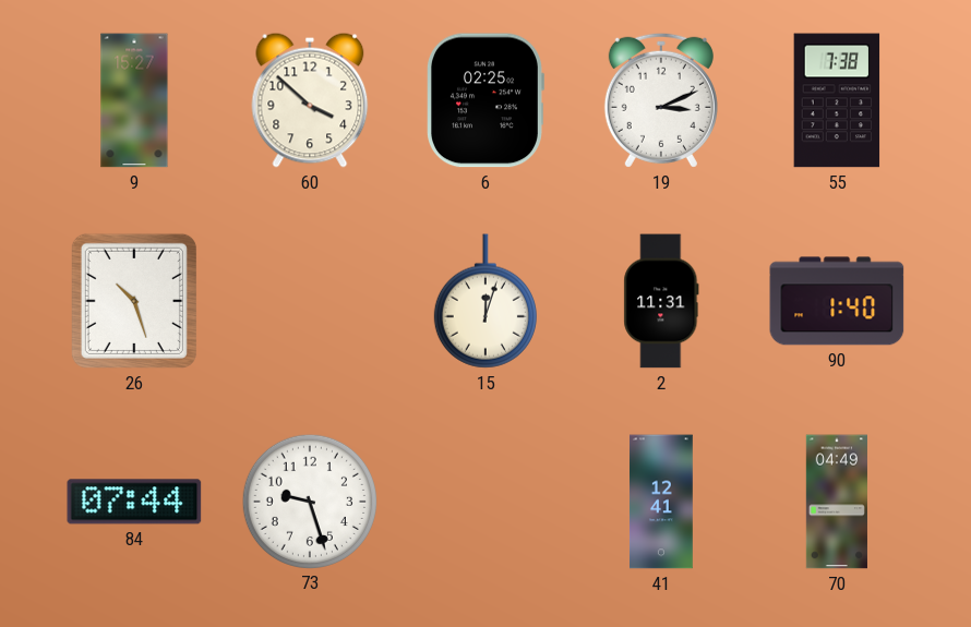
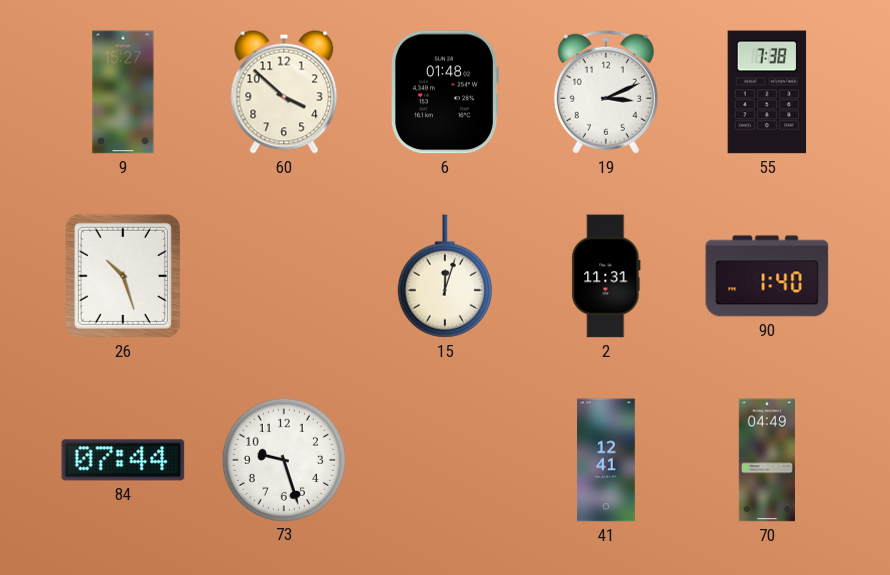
6: 02:25 -> 01:48
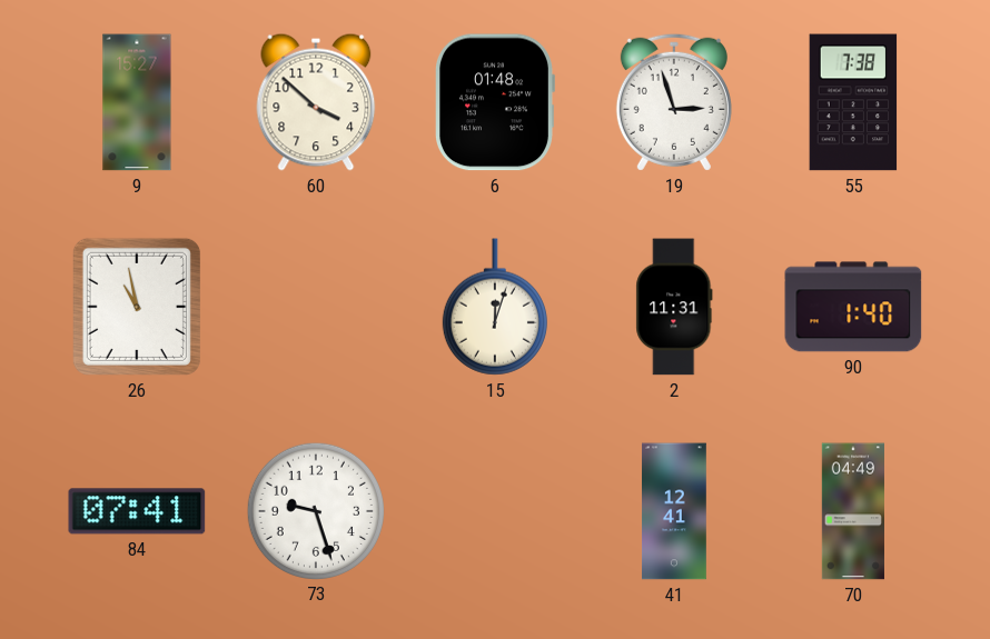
19: 3:11 -> 2:57
26: 10:27 -> 10:58
84: 07:44 -> 07:41
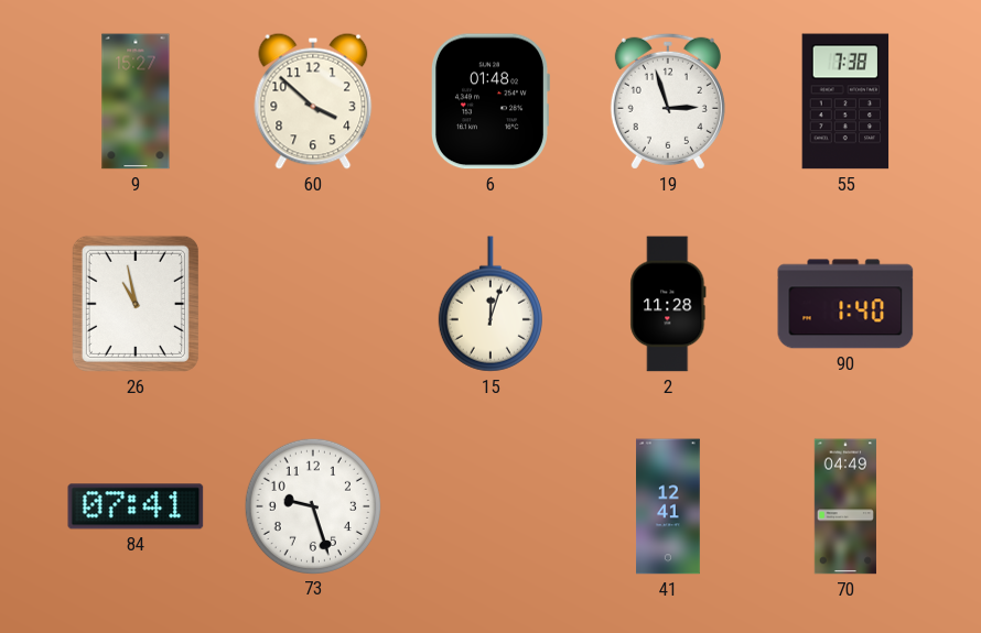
2: 11:31 -> 11:28
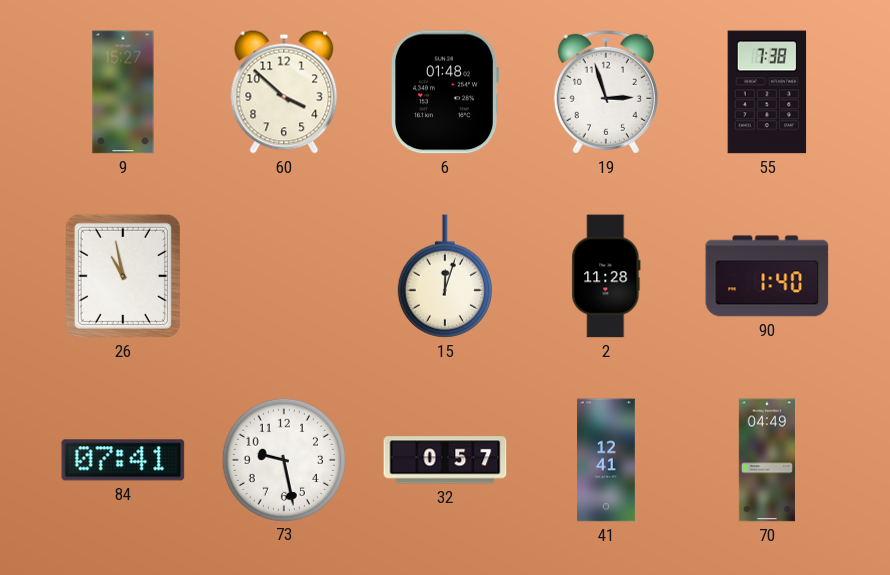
73: 9:27 -> 9:28
32: none -> 0:57
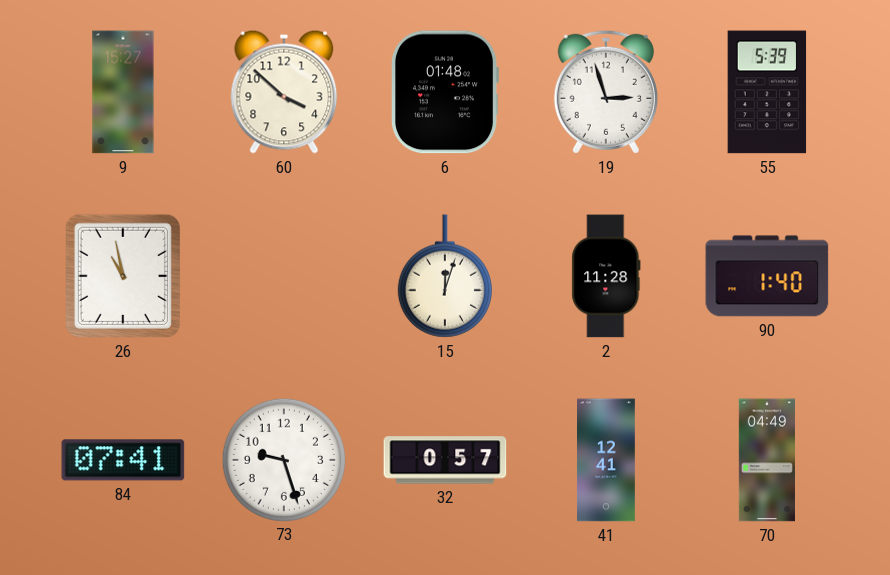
55: 7:38 -> 5:39
73: 9:28 -> 9:27
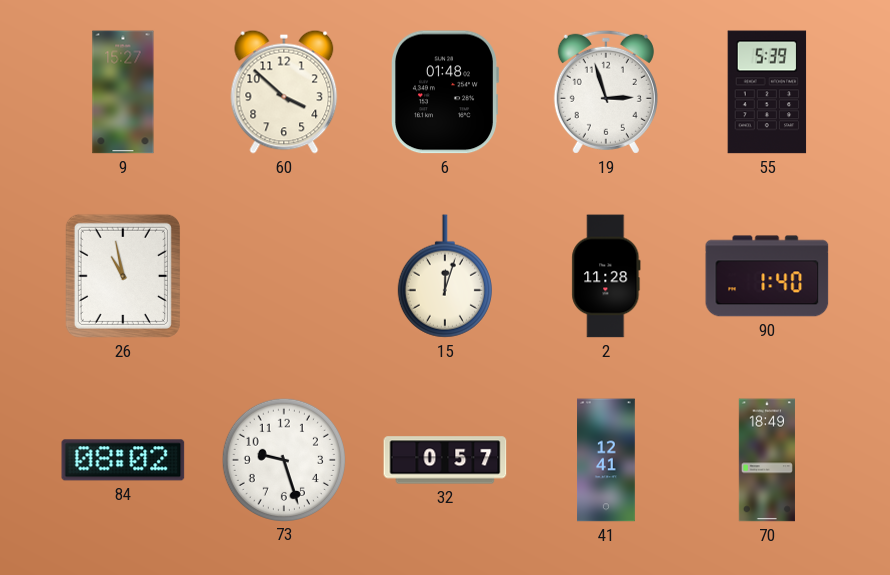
84: 07:41 -> 08:02
70: 04:49 -> 18:49
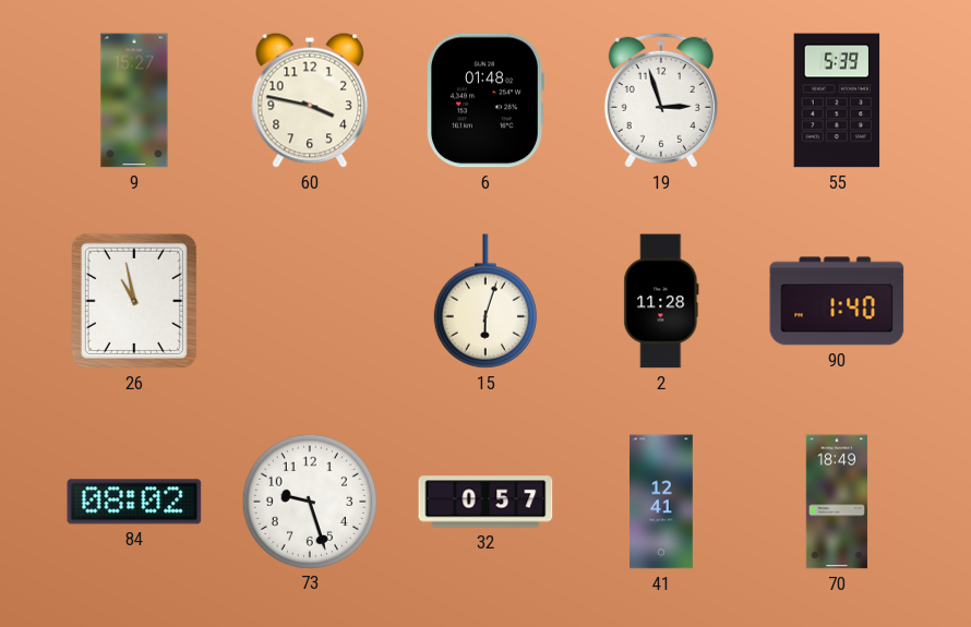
60: 3:52 -> 3:47
15: 12:03 -> 6:03
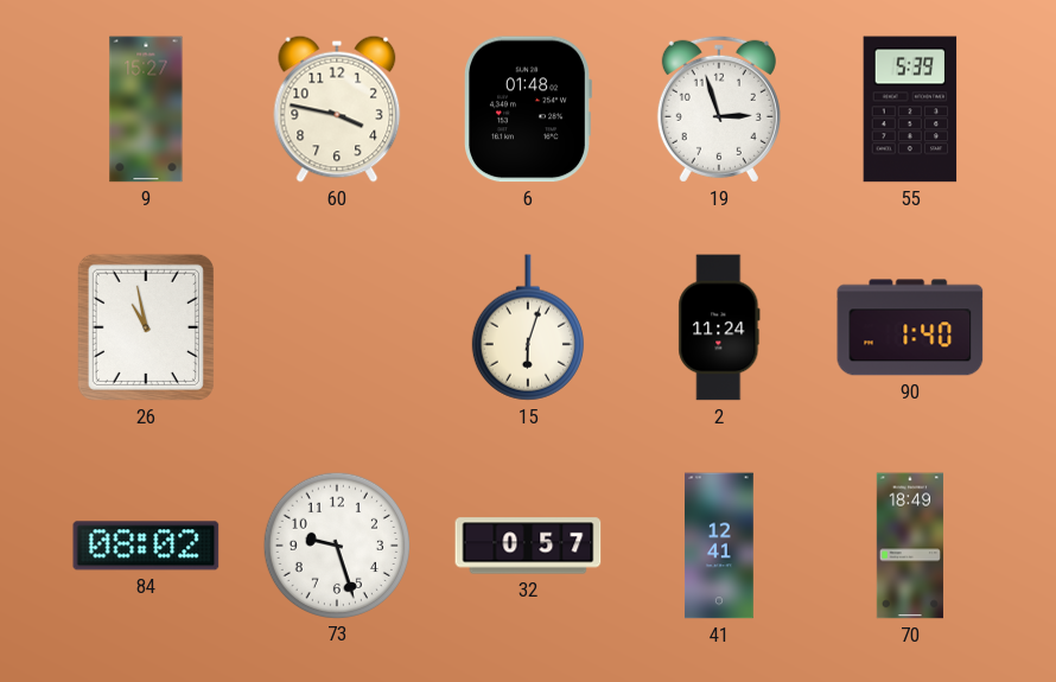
2: 11:28 -> 11:24
